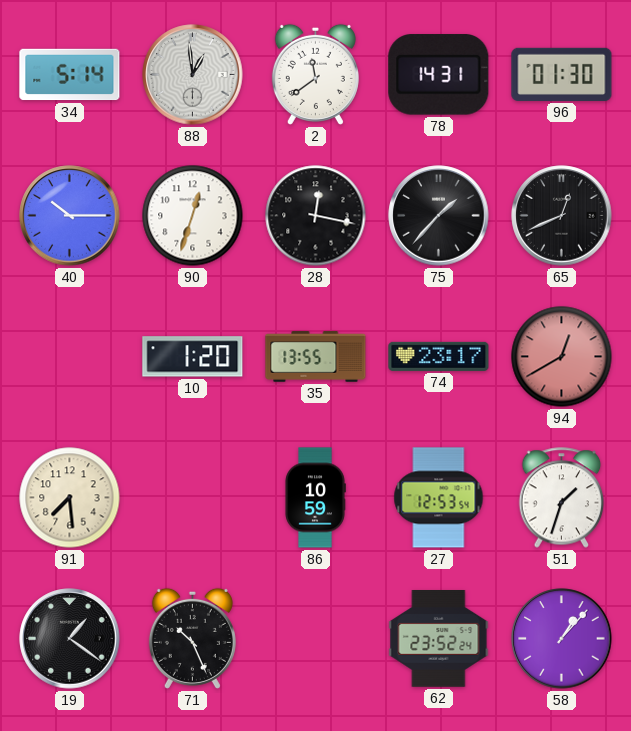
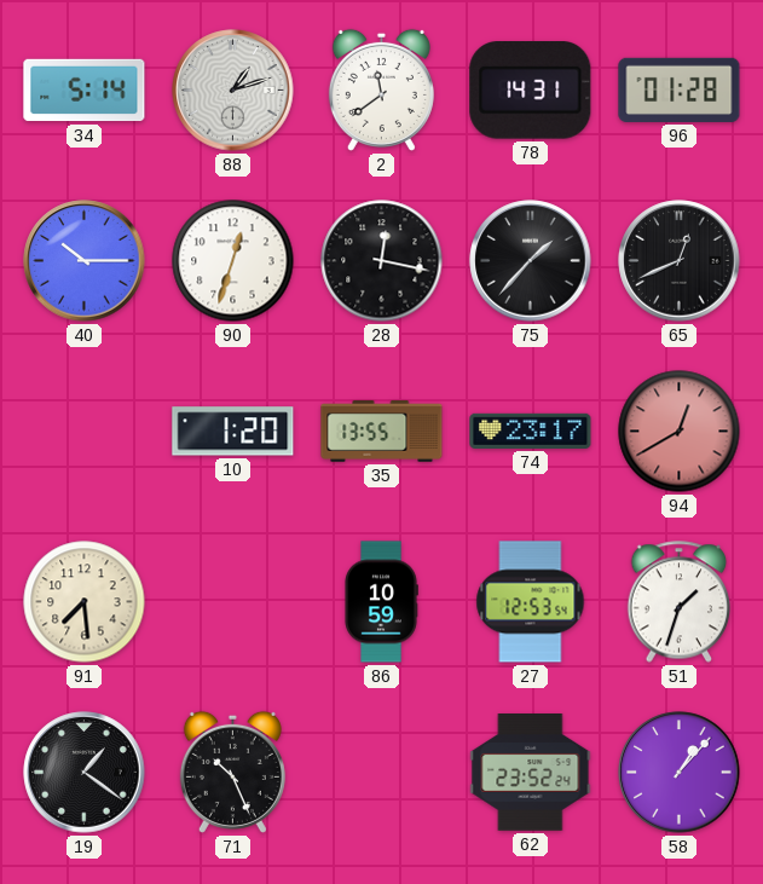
88: 12:59 -> 1:12
96: 01:30 -> 01:28
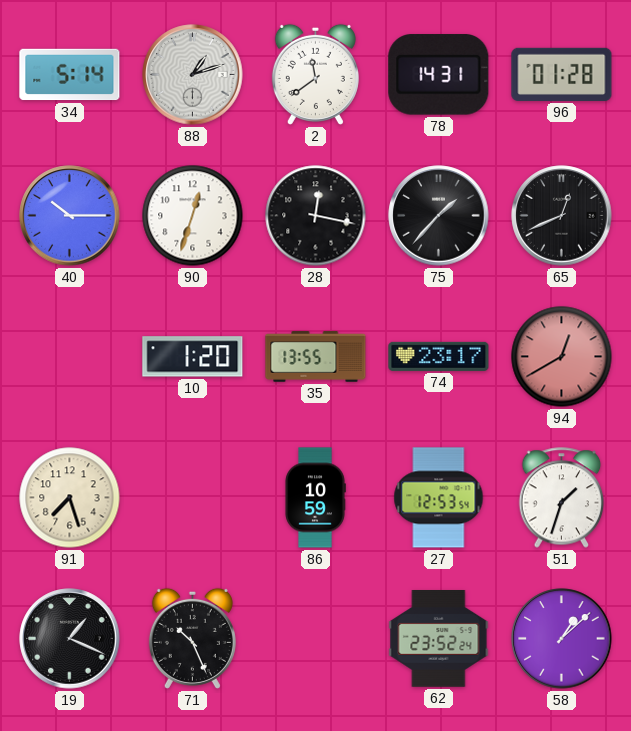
91: 7:29 -> 7:27
19: 1:21 -> 1:19
58: 1:07 -> 1:08
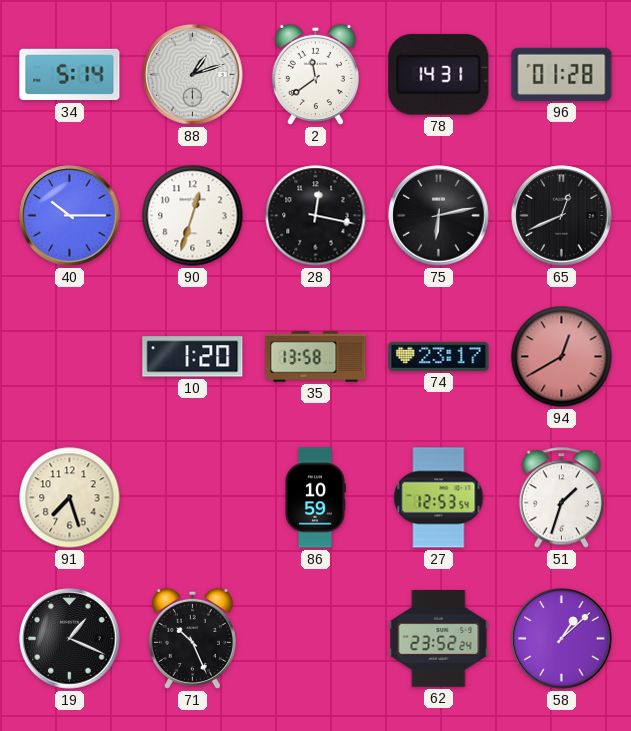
75: 1:37 -> 6:13
35: 13:55 -> 13:58
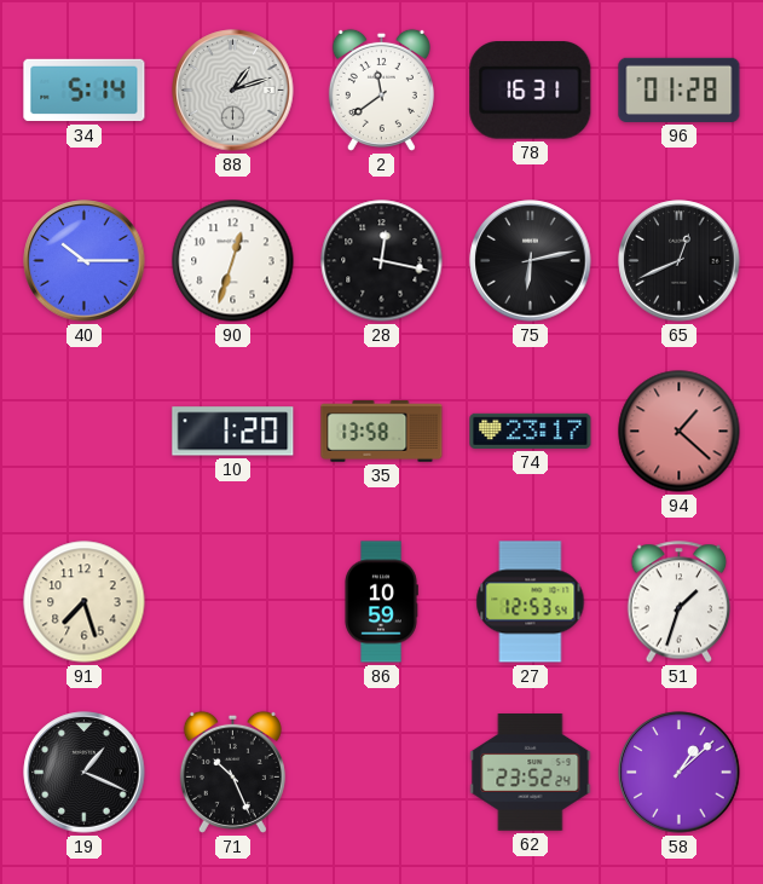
78: 14:31 -> 16:31
94: 12:40 -> 1:22
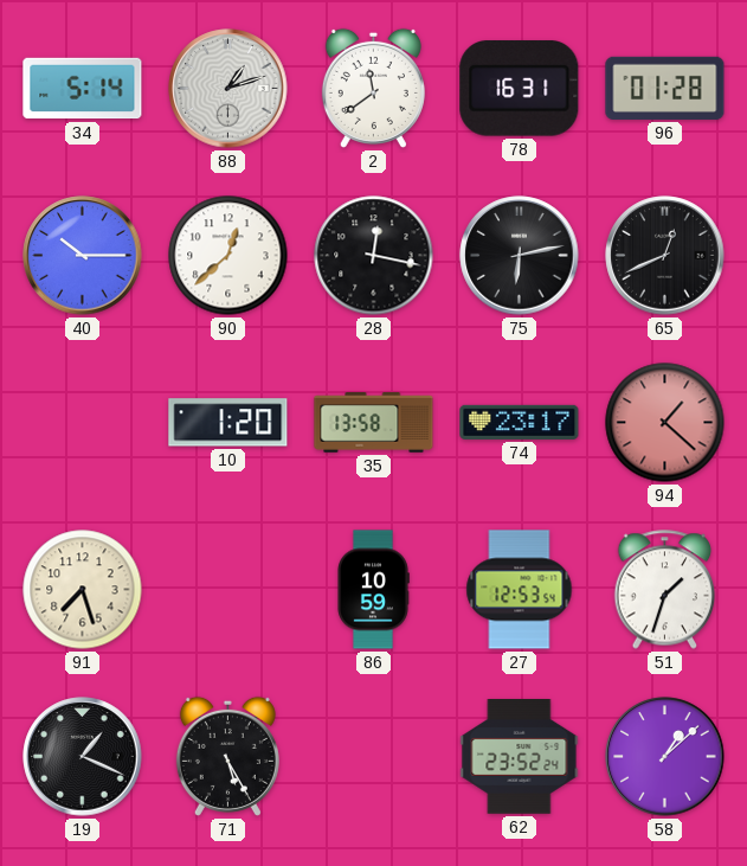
90: 12:33 -> 12:38
71: 10:26 -> 5:25
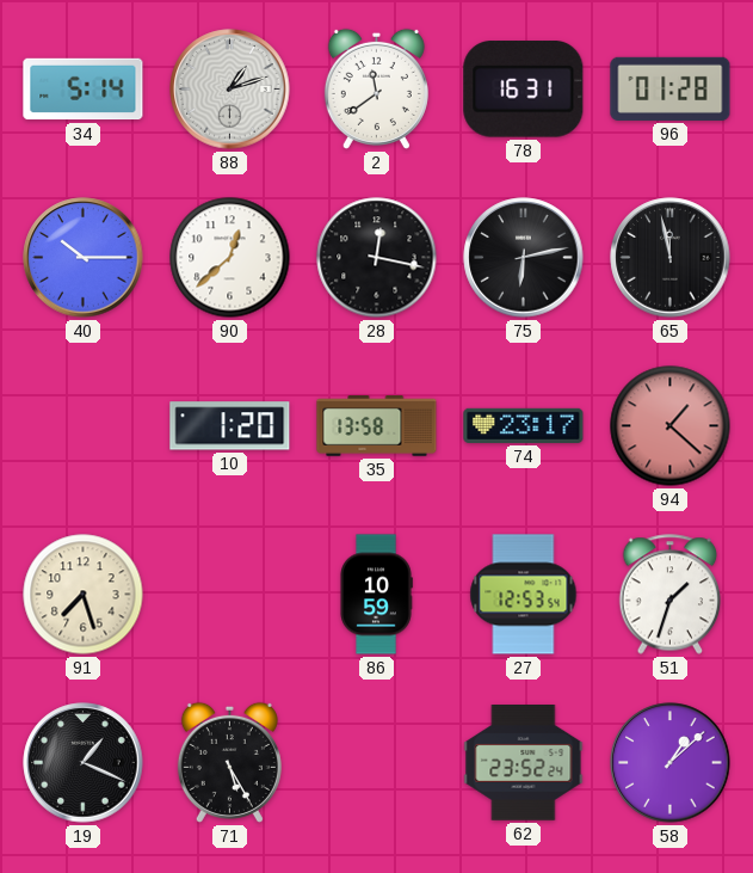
65: 12:41 -> 11:58
